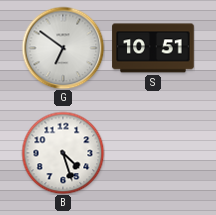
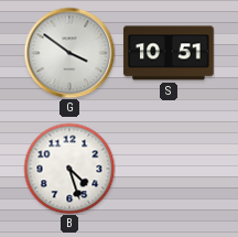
G: 6:51 -> 3:51
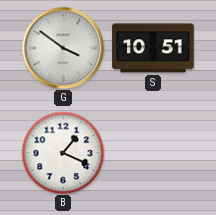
B: 4:27 -> 1:19
